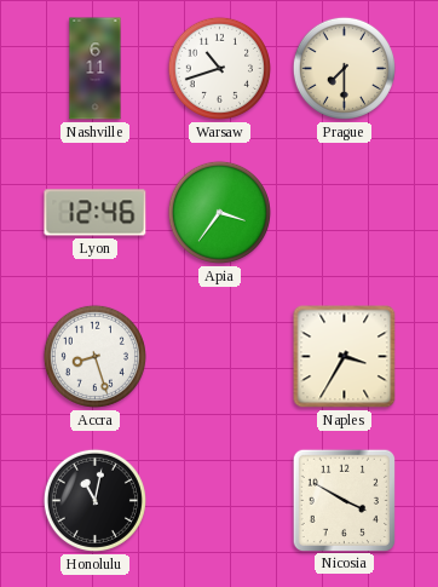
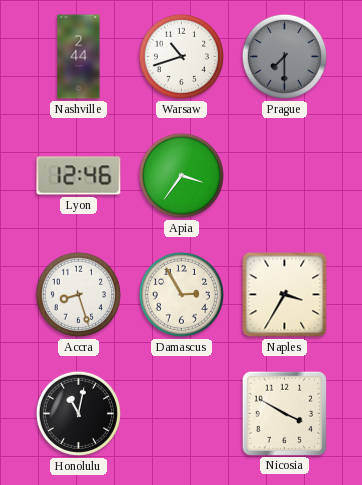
Nashville: 6:11 -> 2:44
Prague dial: cream -> grey
Damascus: none -> 2:55
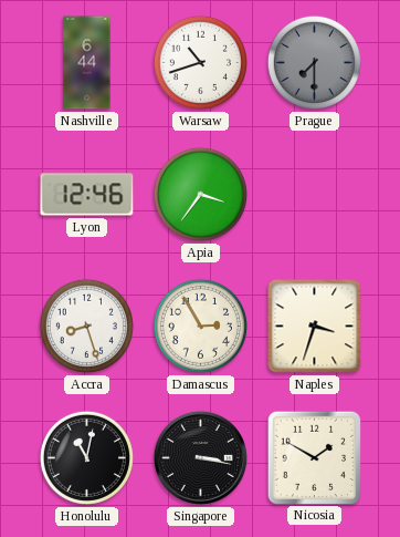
Nashville: 2:44 -> 6:44
Naples: 3:35 -> 3:33
Singapore: none -> 3:17
Nicosia: 3:50 -> 1:50
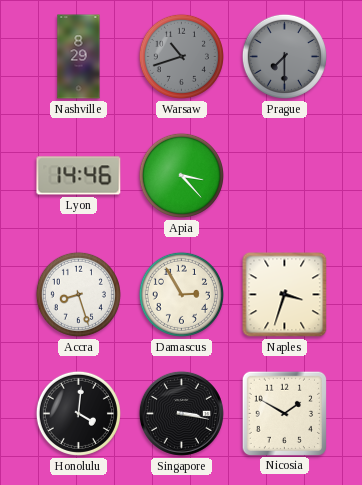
Nashville: 6:44 -> 8:29
Warsaw dial: white -> grey
Lyon: 12:46 -> 14:46
Apia: 3:36 -> 3:23
Honolulu: 11:02 -> 4:01
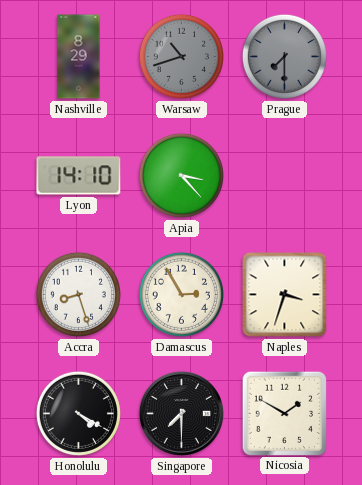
Lyon: 14:46 -> 14:10
Honolulu: 4:01 -> 4:20
Singapore: 3:17 -> 7:30
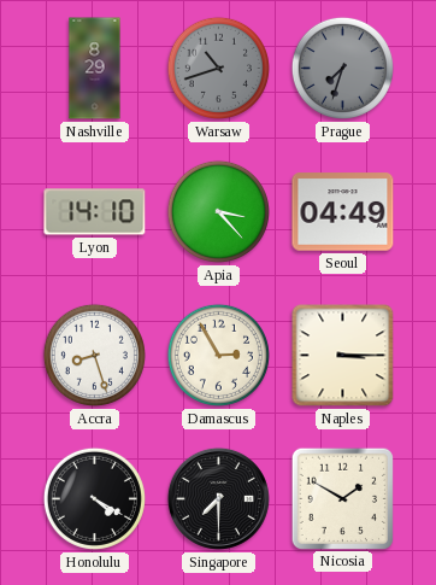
Prague: 7:30 -> 7:33
Seoul: none -> 04:49
Naples: 3:33 -> 3:15
